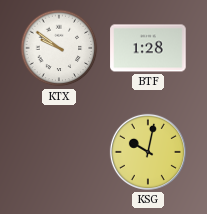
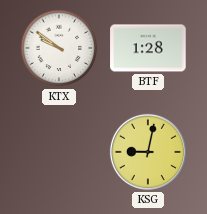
KSG: 10:02 -> 9:02
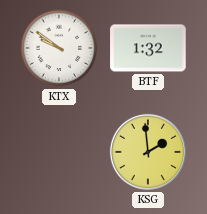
BTF: 1:28 -> 1:32
KSG: 9:02 -> 1:59
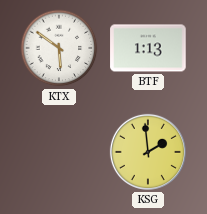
KTX: 9:51 -> 5:51
BTF: 1:32 -> 1:13
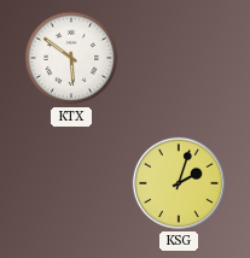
BTF: 1:13 -> none
KSG: 1:59 -> 2:03
